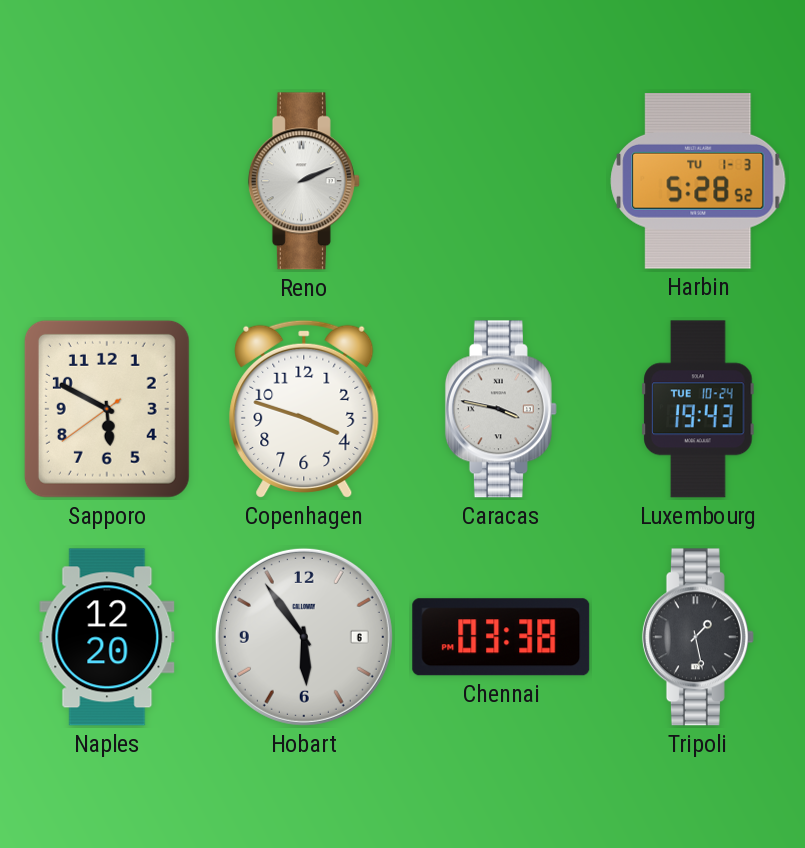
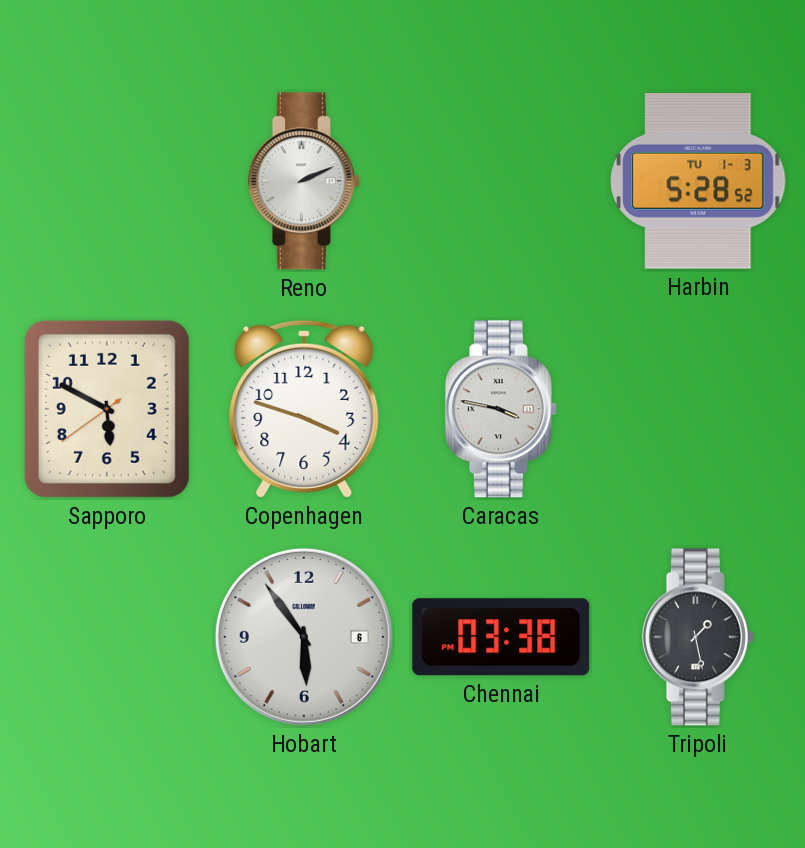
Luxembourg: 19:43 -> none
Naples: 12:20 -> none
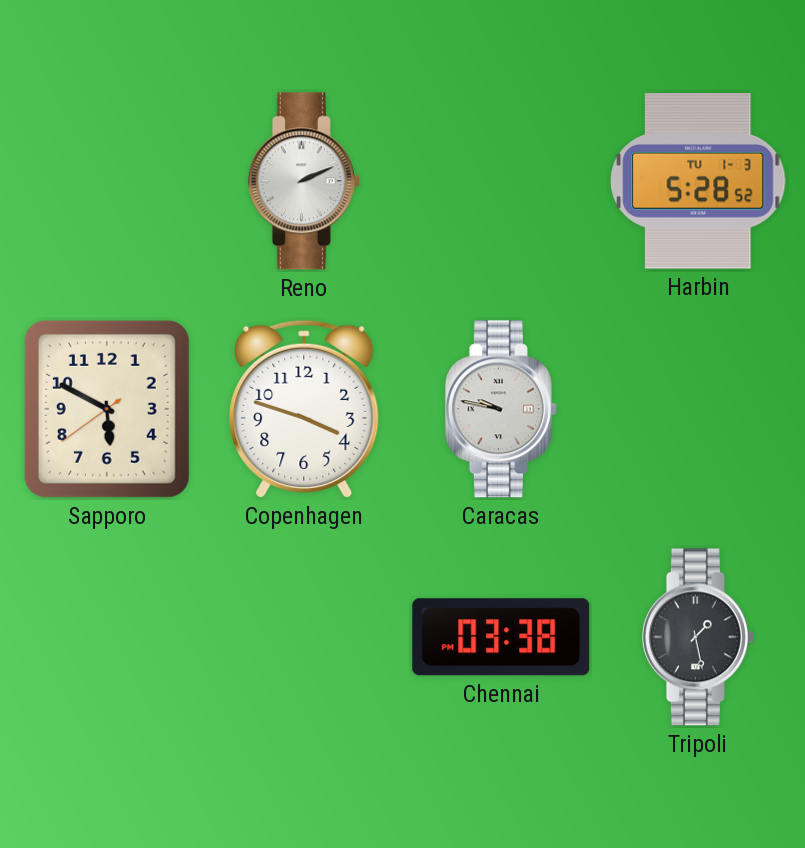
Caracas: 3:47 -> 9:47
Hobart: 5:54 -> none
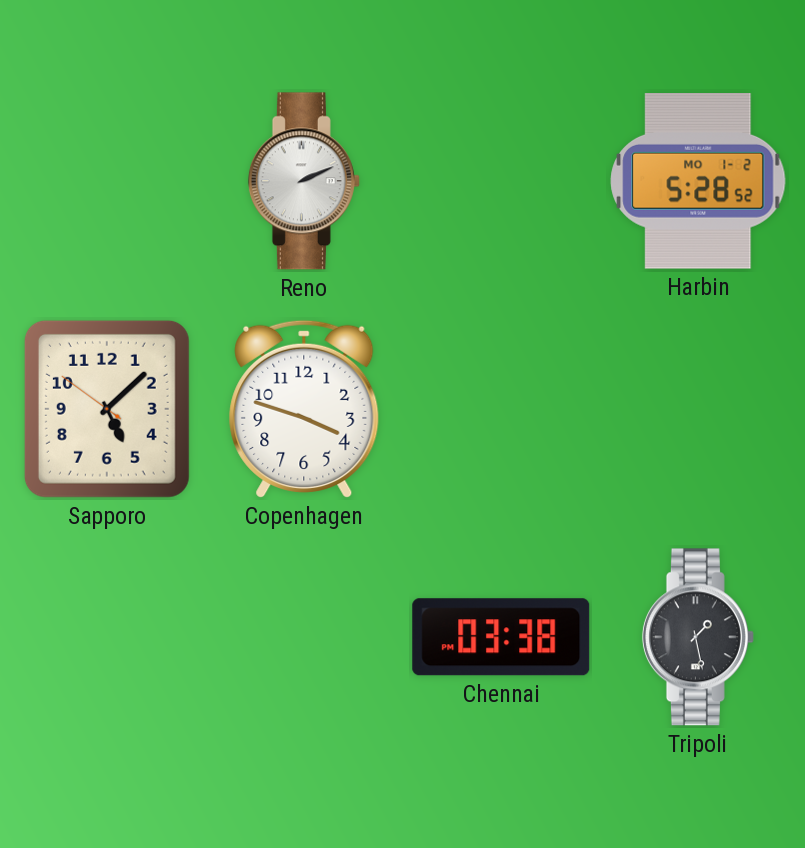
Harbin date: TU 1-3 -> MO 1-2
Sapporo: 5:49 -> 5:07
Caracas: 9:47 -> none
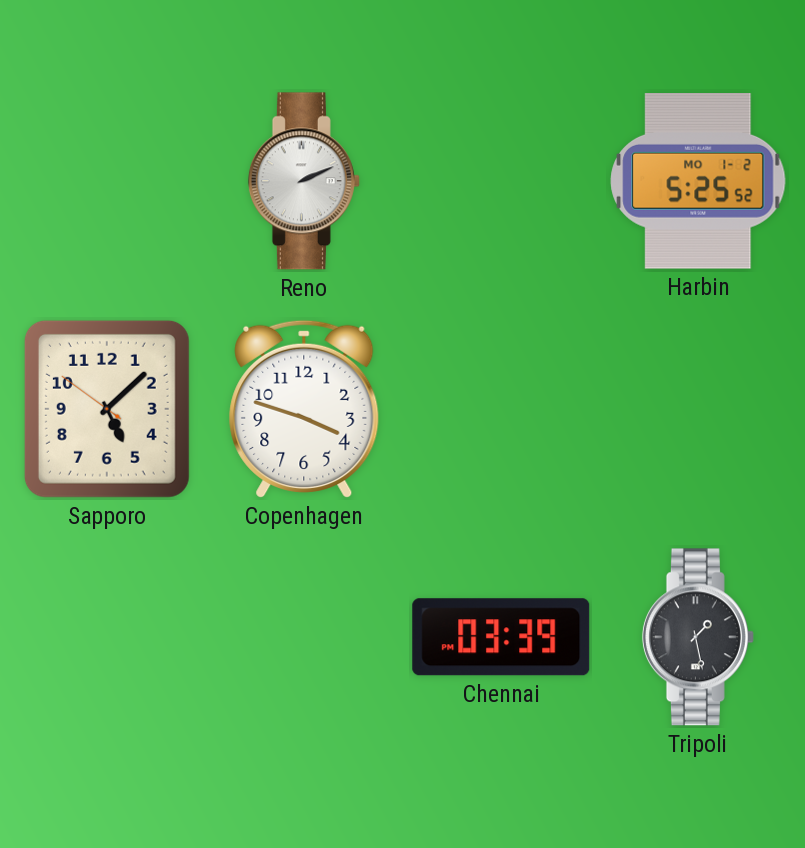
Harbin: 5:28 -> 5:25
Chennai: 03:38 -> 03:39
